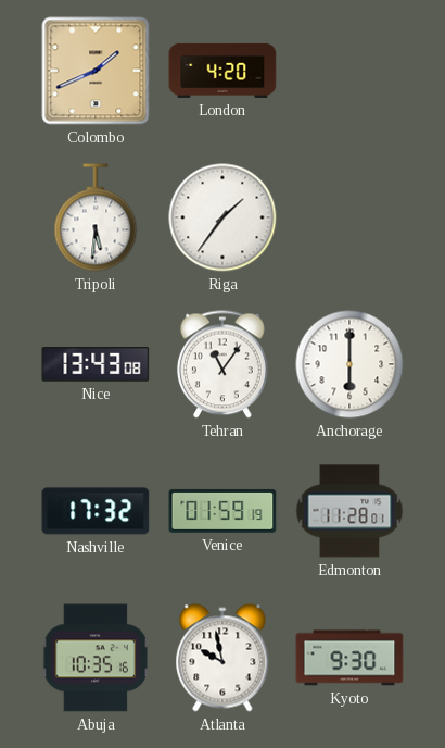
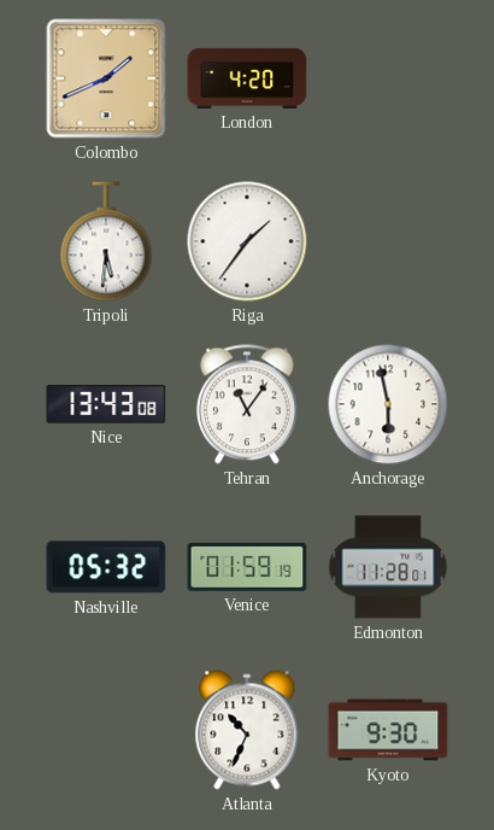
Anchorage: 6:00 -> 5:58
Nashville: 17:32 -> 05:32
Abuja: 10:35 -> none
Atlanta: 9:58 -> 10:34
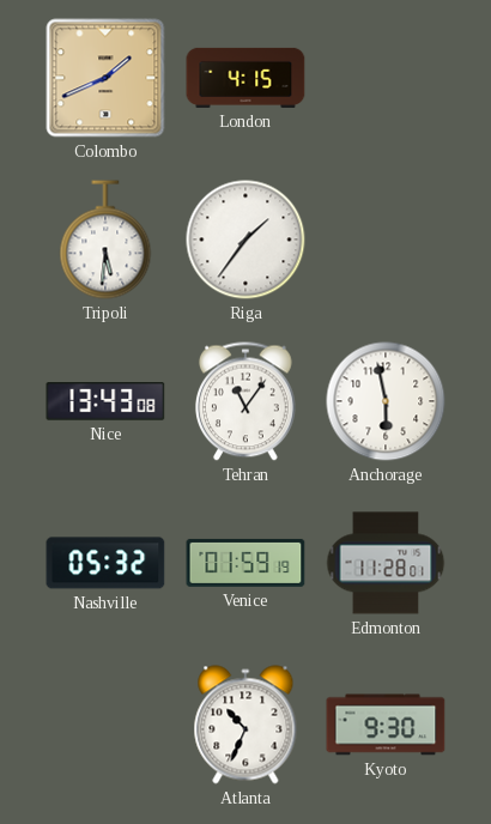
London: 4:20 -> 4:15
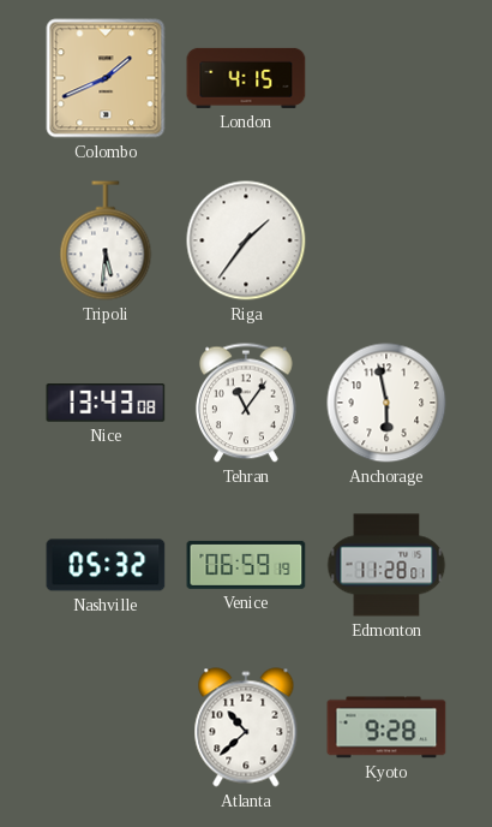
Venice: 01:59 -> 06:59
Atlanta: 10:34 -> 10:38
Kyoto: 9:30 -> 9:28
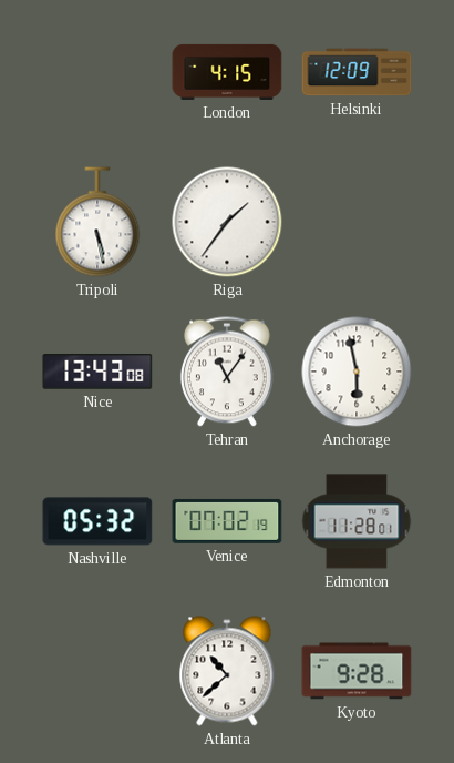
Colombo: 1:41 -> none
Helsinki: none -> 12:09
Tripoli: 5:31 -> 5:28
Venice: 06:59 -> 07:02
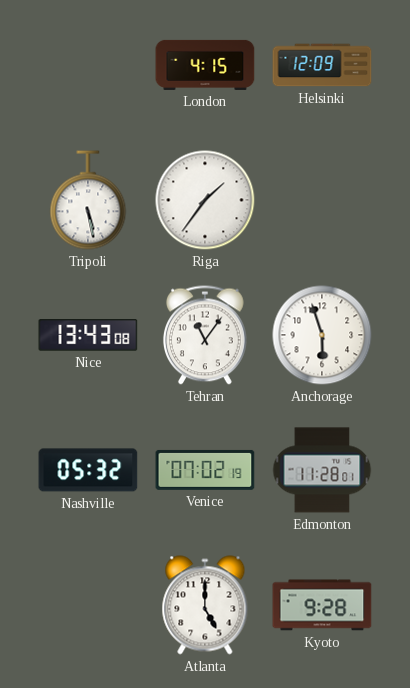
Anchorage: 5:58 -> 5:57
Atlanta: 10:38 -> 5:00
